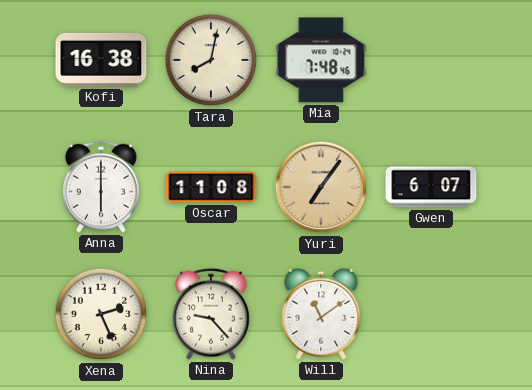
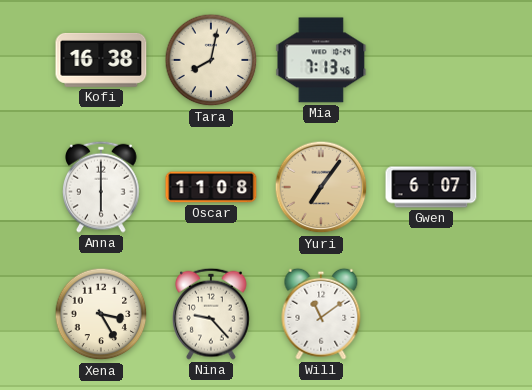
Mia: 7:48 -> 7:13
Xena: 2:26 -> 3:25
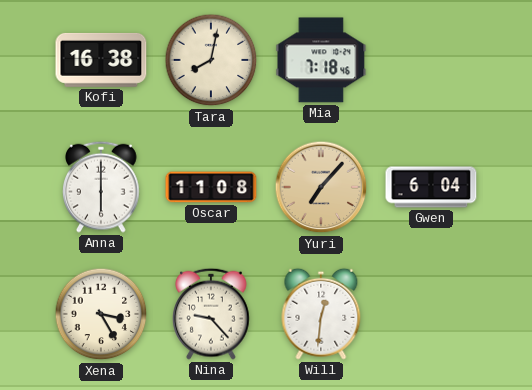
Mia: 7:13 -> 7:18
Yuri: 7:06 -> 7:07
Gwen: 6:07 -> 6:04
Will: 11:09 -> 12:31
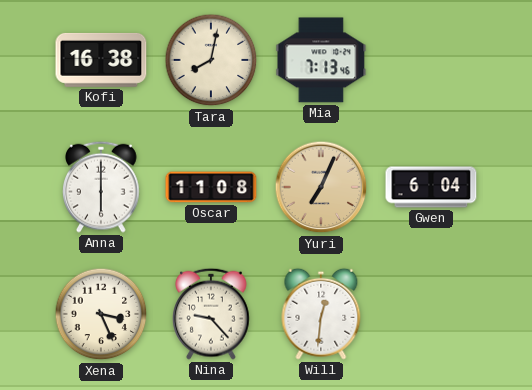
Mia: 7:18 -> 7:13
Yuri: 7:07 -> 7:04
Xena: 3:25 -> 3:26
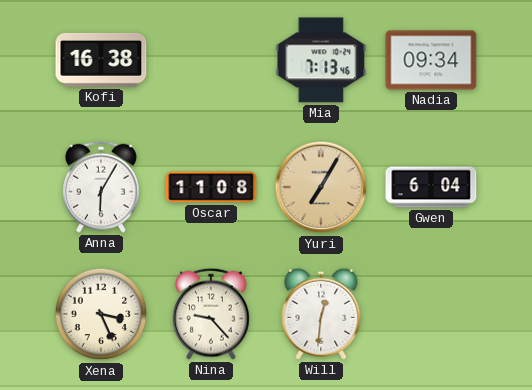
Tara: 8:02 -> none
Nadia: none -> 09:34
Anna: 6:00 -> 6:05
Yuri: 7:04 -> 7:05
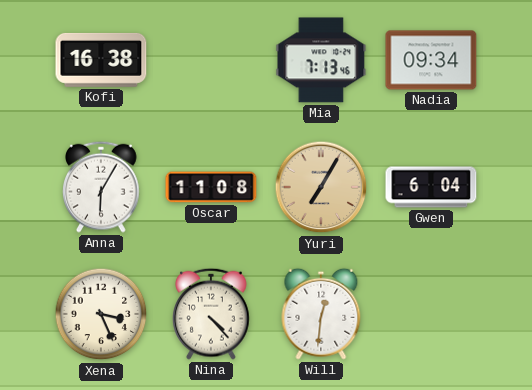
Nina: 9:23 -> 4:23
